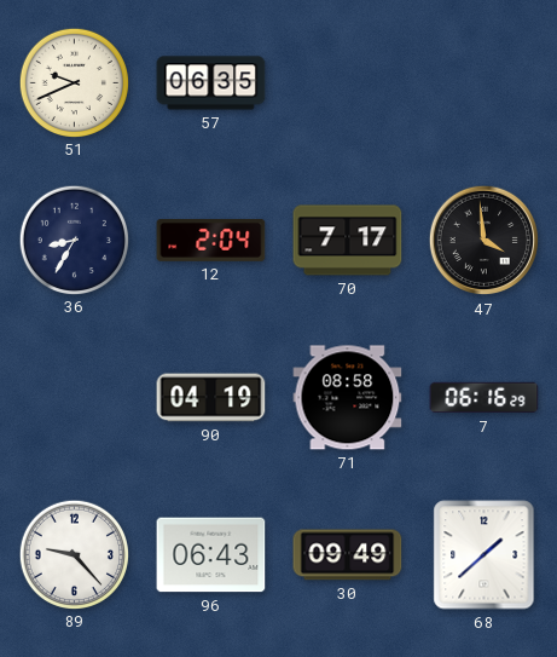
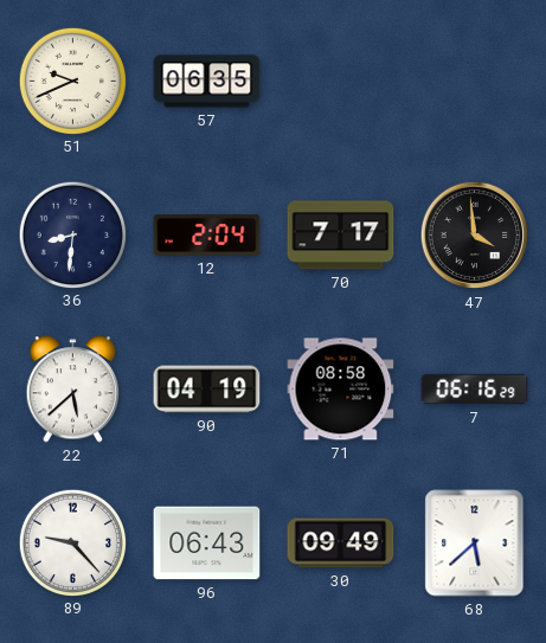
36: 8:35 -> 8:31
22: none -> 5:38
68: 1:38 -> 5:38
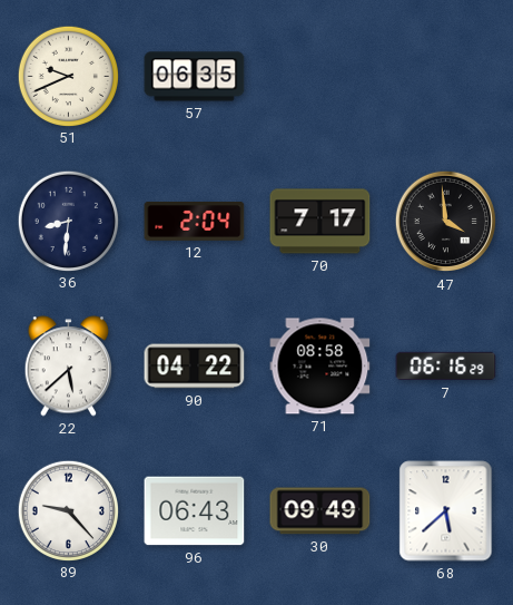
90: 04:19 -> 04:22
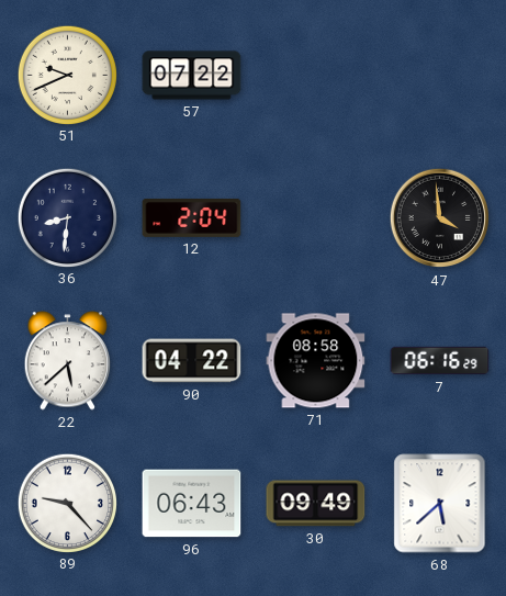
57: 06:35 -> 07:22
70: 7:17 -> none
